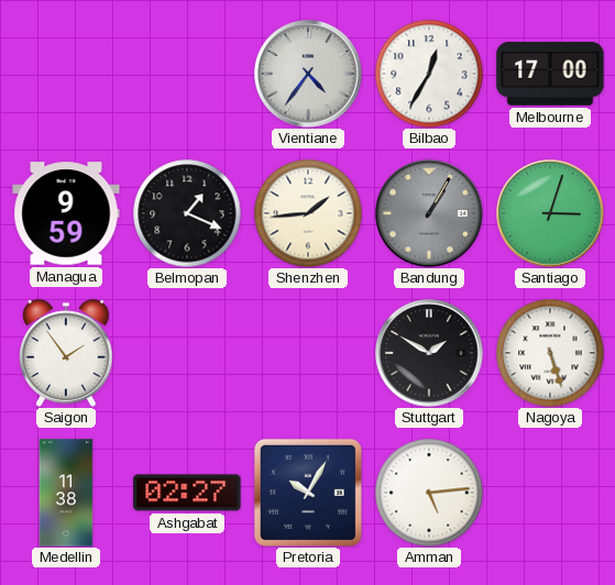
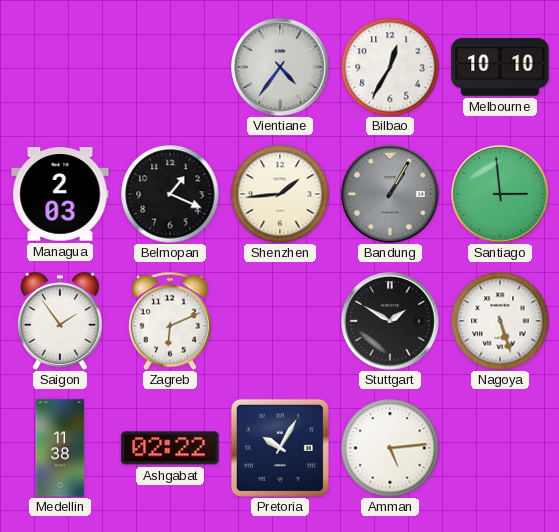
Melbourne: 17:00 -> 10:10
Managua: 9:59 -> 2:03
Santiago: 3:03 -> 2:59
Zagreb: none -> 6:11
Ashgabat: 02:27 -> 02:22
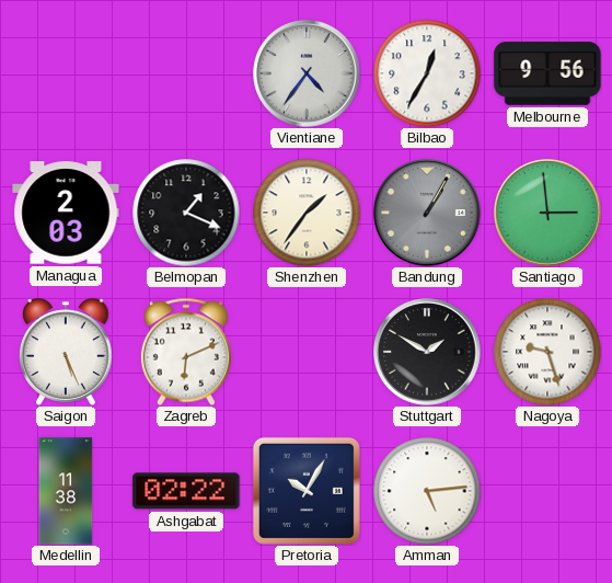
Melbourne: 10:10 -> 9:56
Shenzhen: 1:44 -> 1:36
Saigon: 1:54 -> 5:26
Nagoya: 5:27 -> 9:27
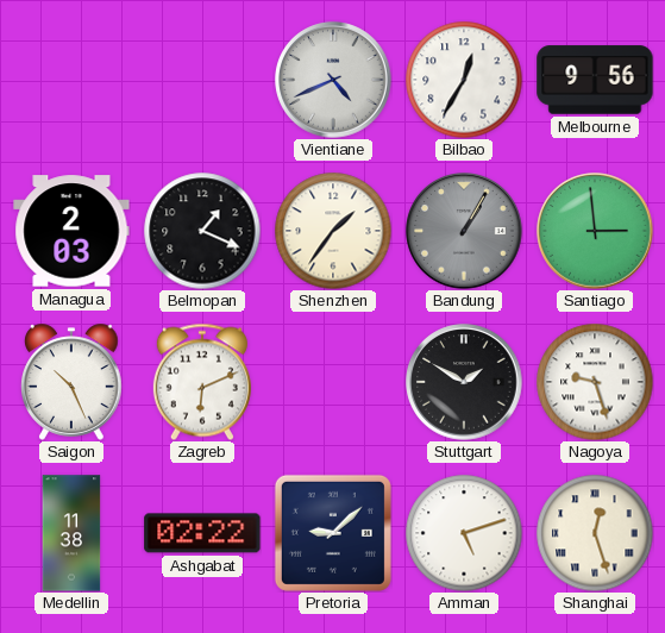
Vientiane: 4:36 -> 4:41
Saigon: 5:26 -> 10:26
Pretoria: 10:05 -> 9:08
Amman: 5:14 -> 5:12
Shanghai: none -> 12:27
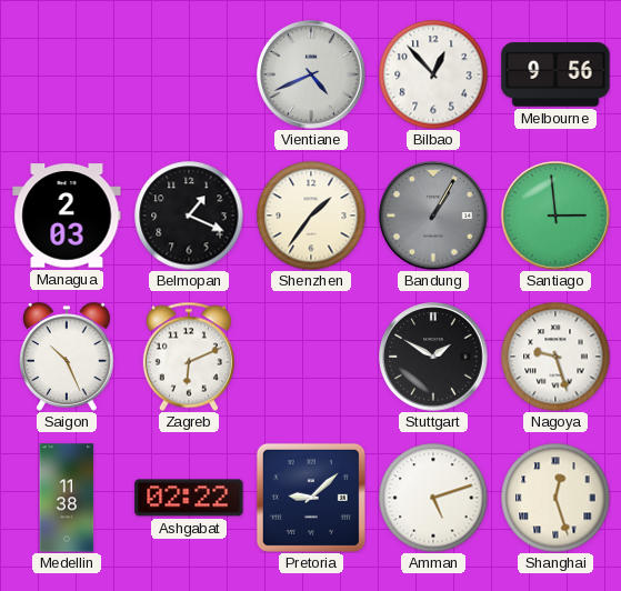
Bilbao: 12:35 -> 12:53
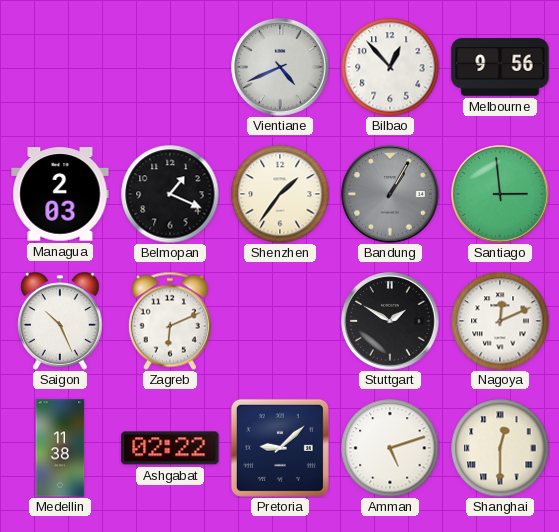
Nagoya: 9:27 -> 12:11
Shanghai: 12:27 -> 12:30
